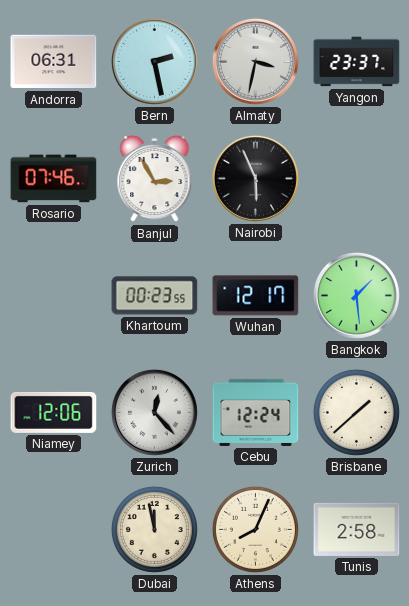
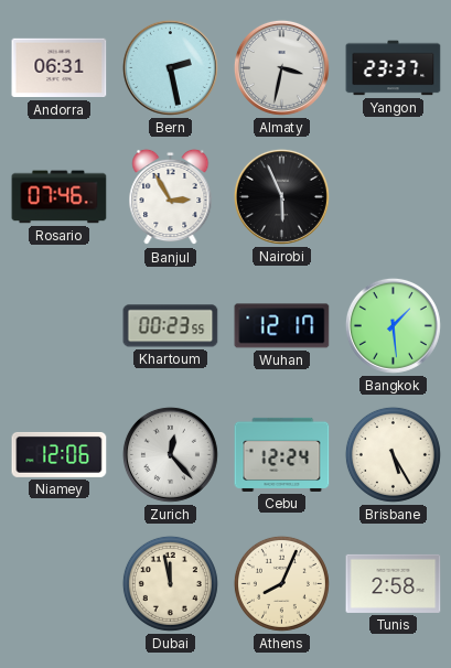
Brisbane: 1:38 -> 5:25
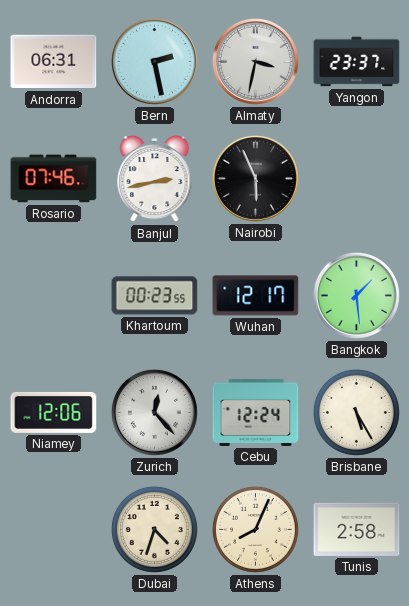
Banjul: 2:55 -> 2:43
Dubai: 11:58 -> 4:33
